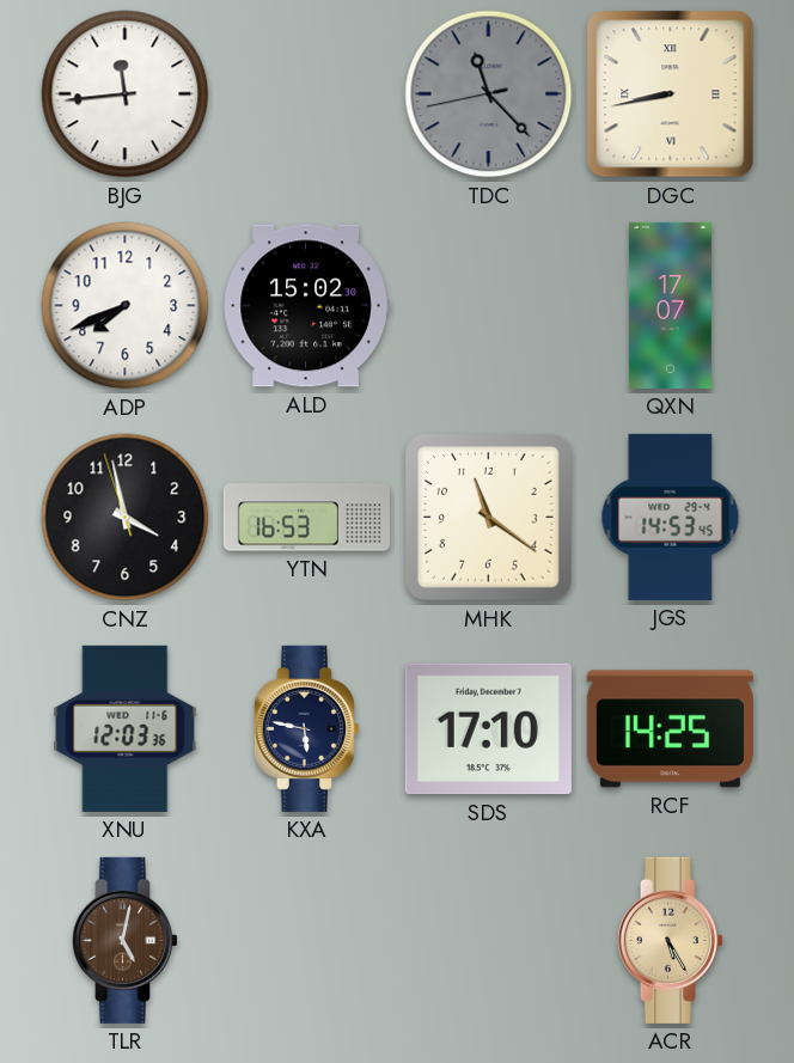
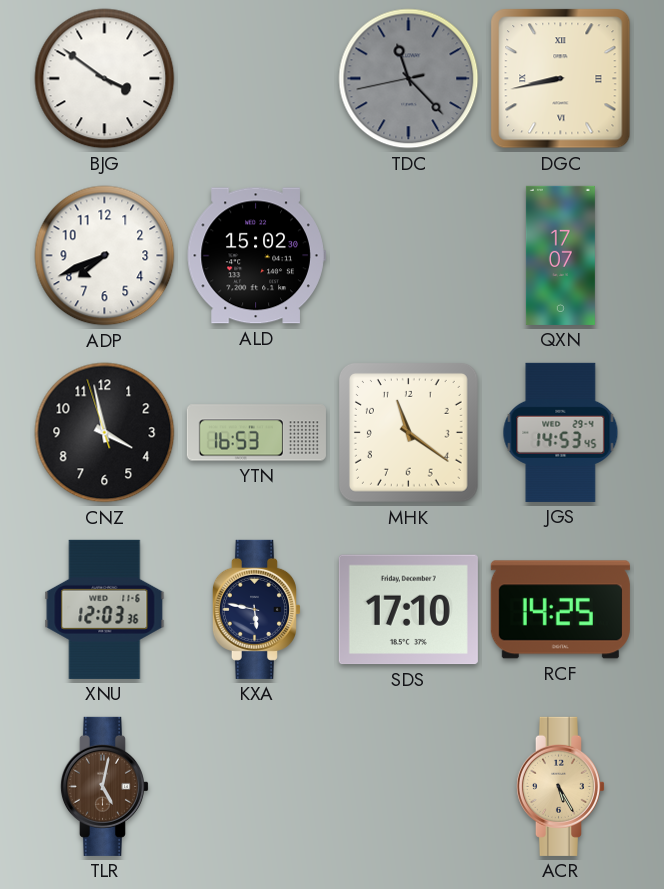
BJG: 11:44 -> 3:51
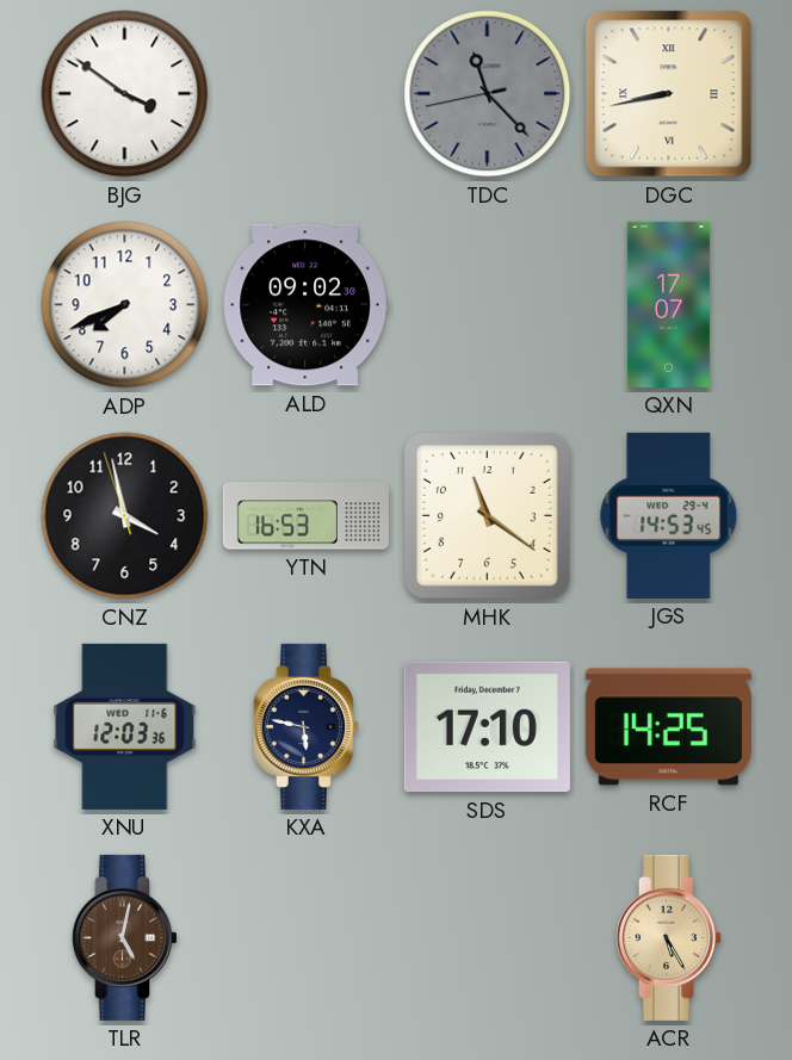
ALD: 15:02 -> 09:02
